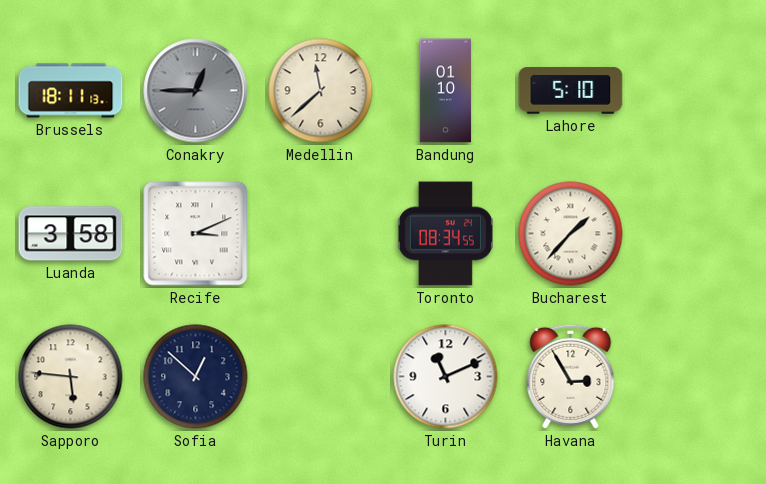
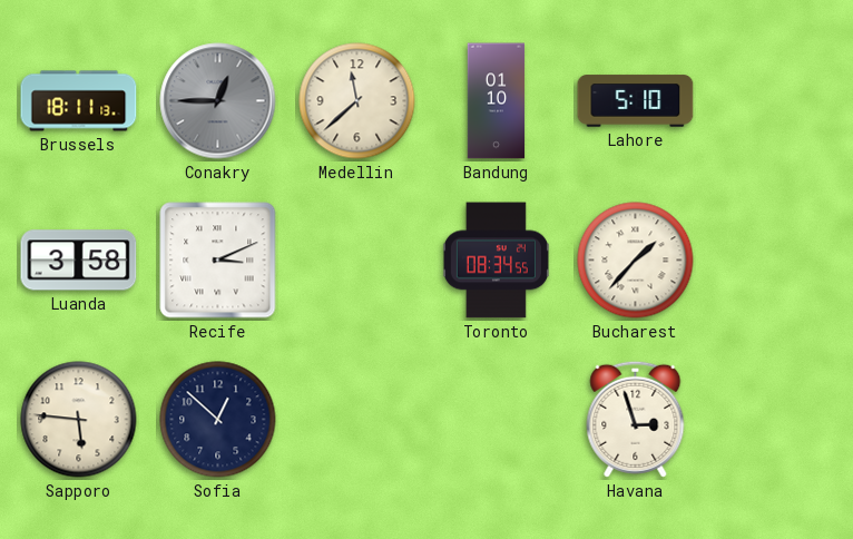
Turin: 11:11 -> none
Havana: 2:55 -> 2:57
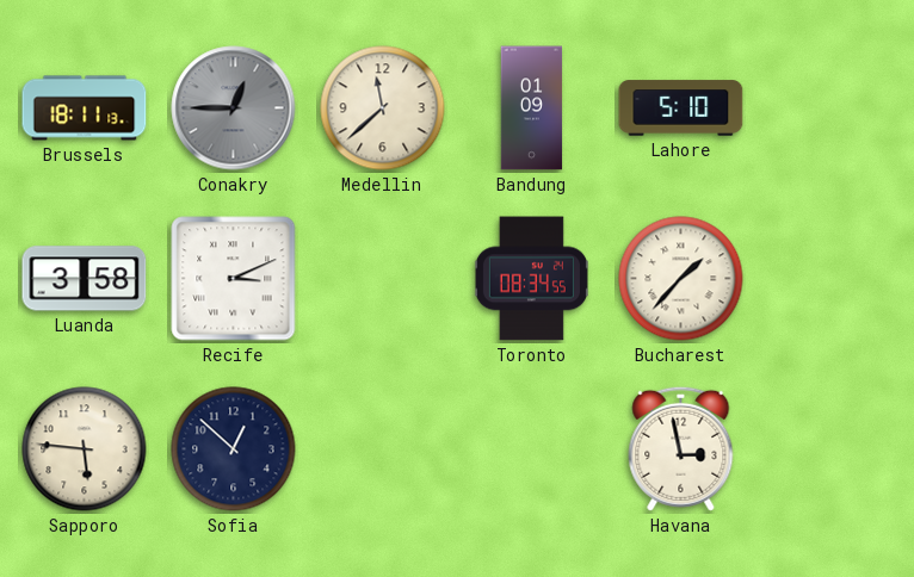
Bandung: 01:10 -> 01:09
Havana: 2:57 -> 2:58
